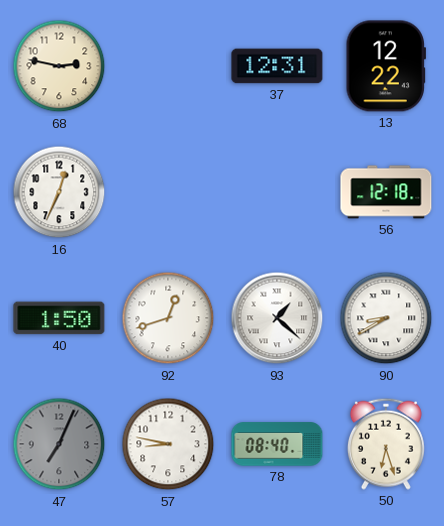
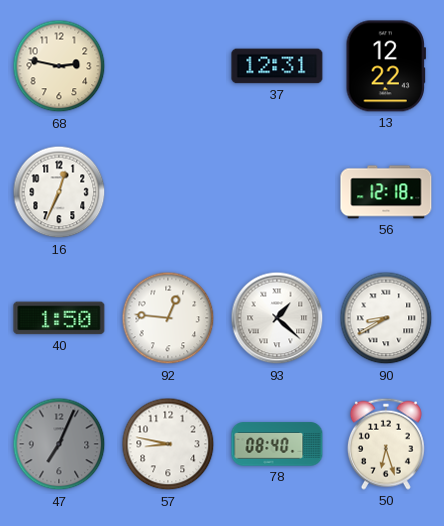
92: 12:42 -> 12:46
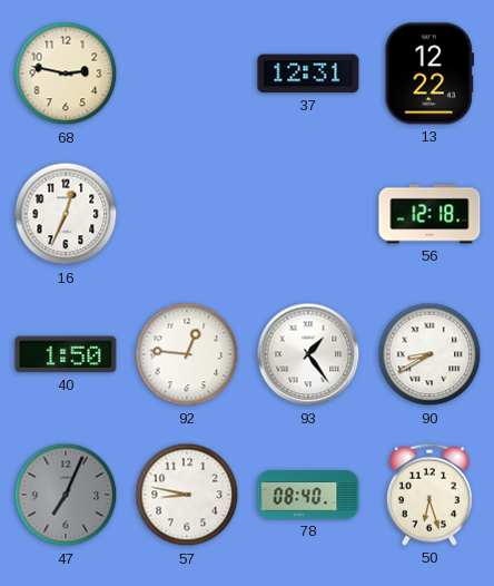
93: 1:22 -> 1:24
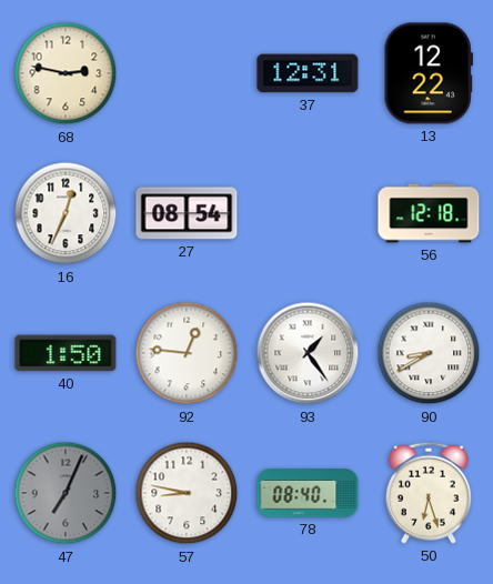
27: none -> 08:54
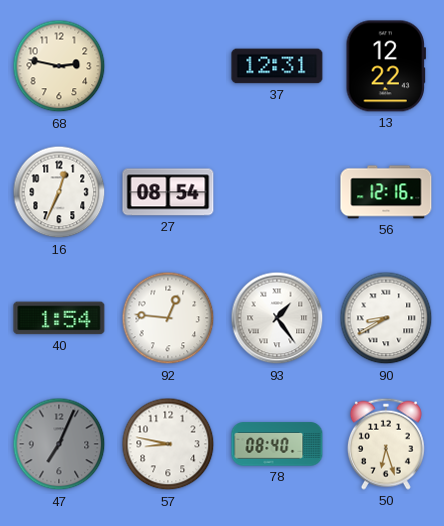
56: 12:18 -> 12:16
40: 1:50 -> 1:54
